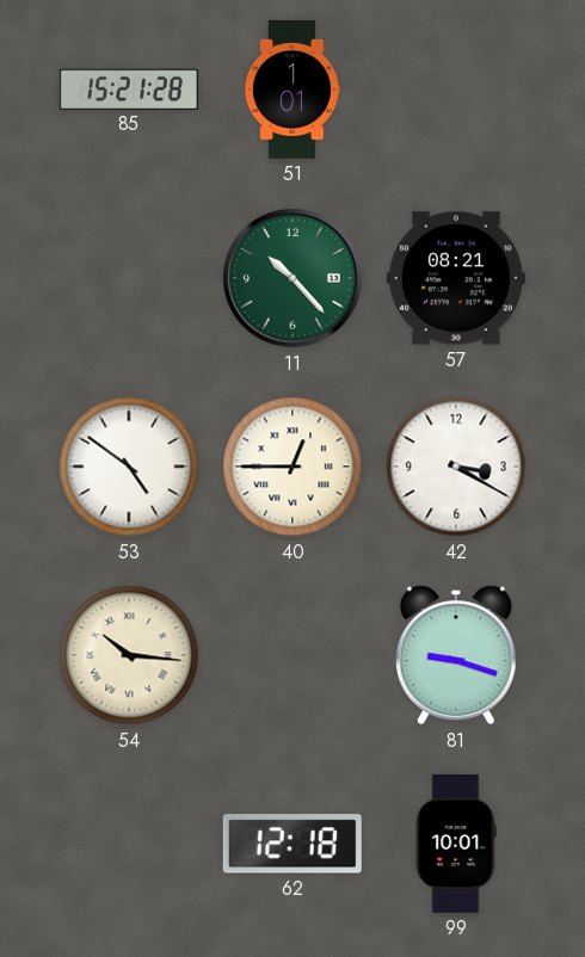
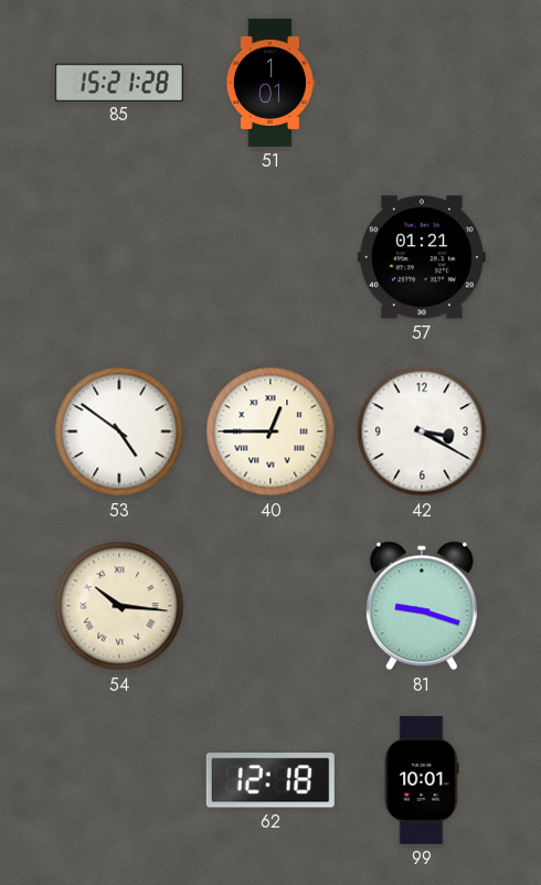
11: 10:23 -> none
57: 08:21 -> 01:21
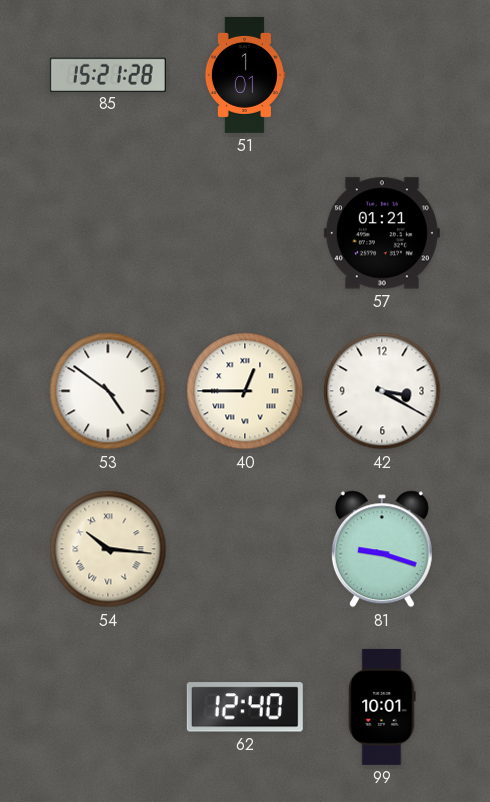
62: 12:18 -> 12:40
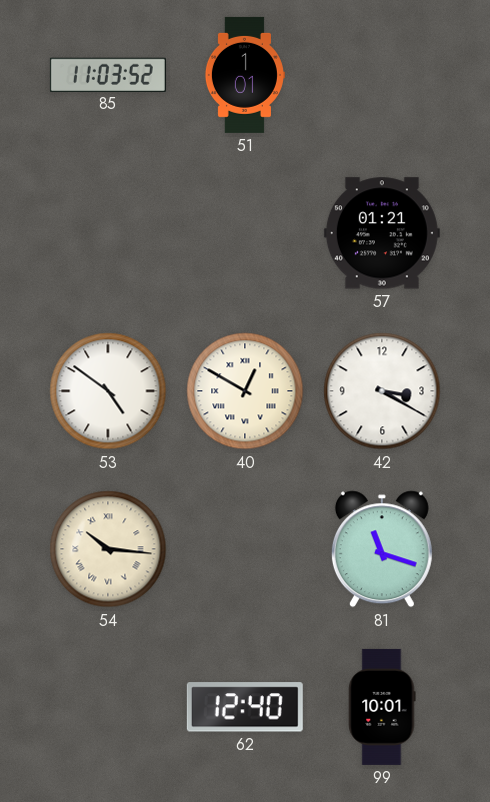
85: 15:21 -> 11:03
40: 12:45 -> 12:50
81: 9:18 -> 11:18
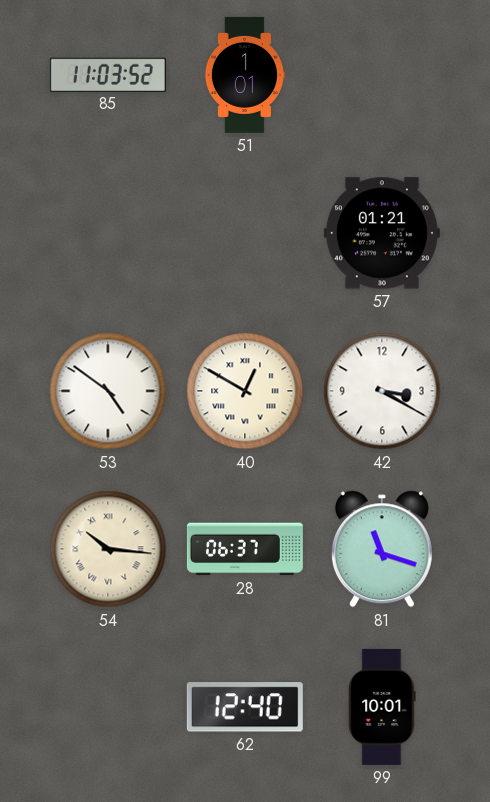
28: none -> 06:37
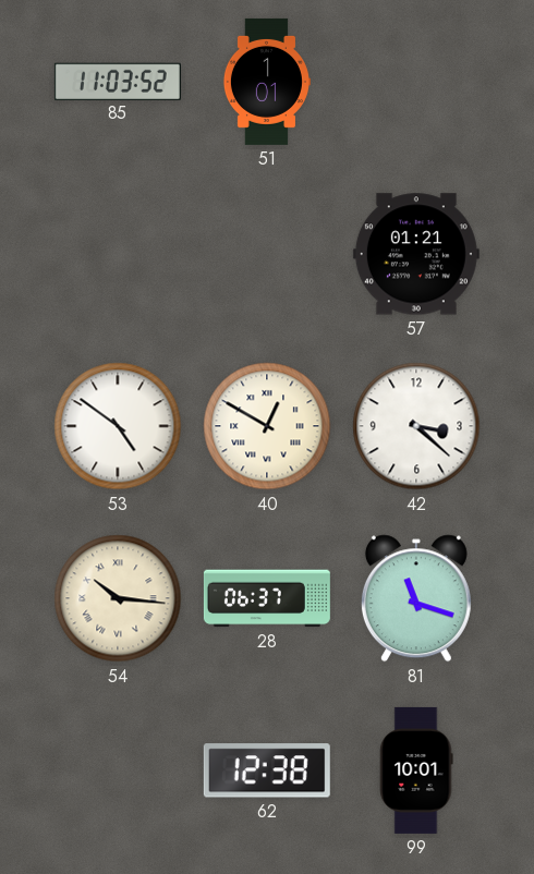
42: 3:20 -> 3:22
62: 12:40 -> 12:38
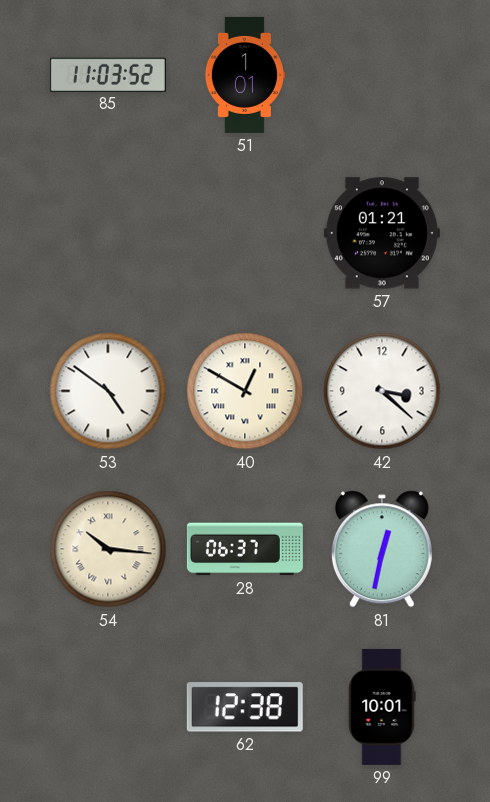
81: 11:18 -> 12:32
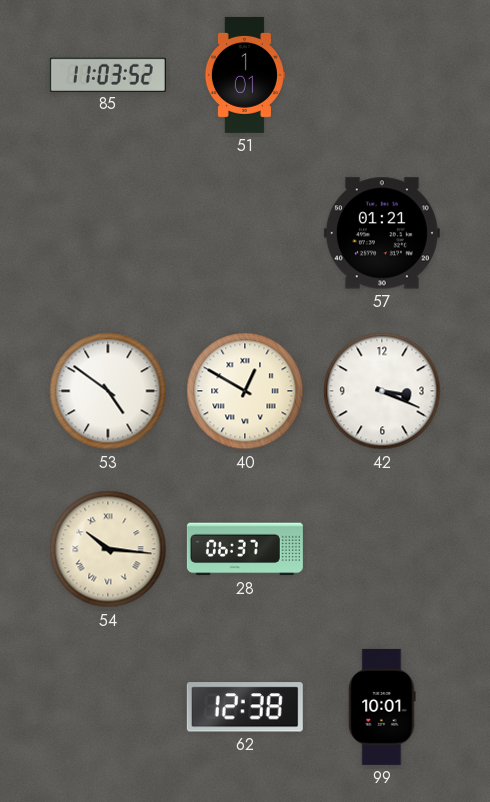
42: 3:22 -> 3:19
81: 12:32 -> none
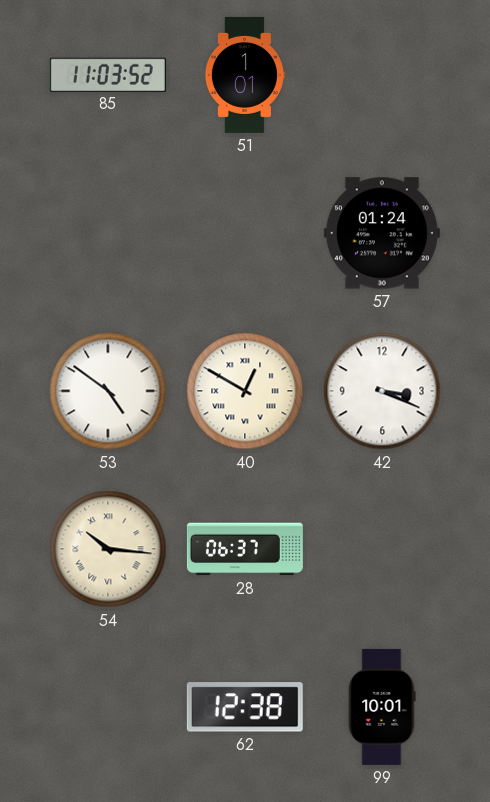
57: 01:21 -> 01:24
